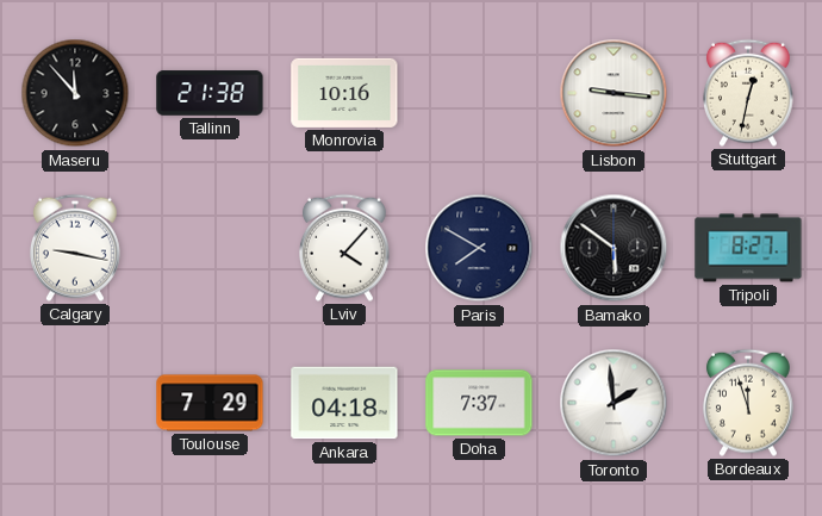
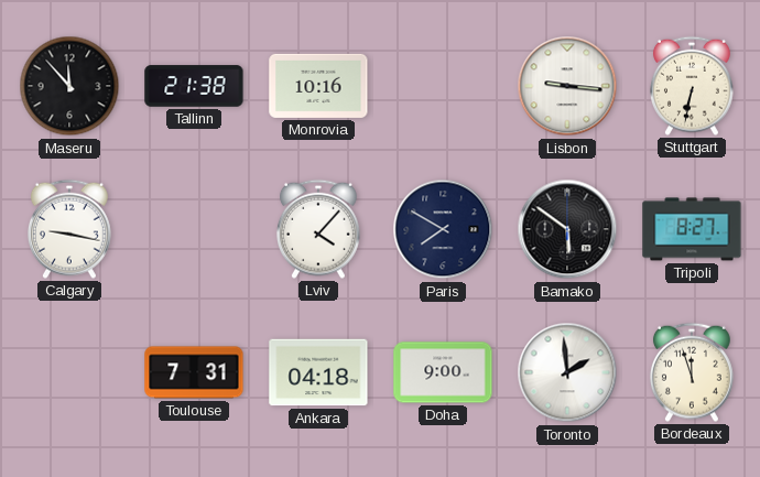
Stuttgart: 12:32 -> 6:32
Toulouse: 7:29 -> 7:31
Doha: 7:37 -> 9:00
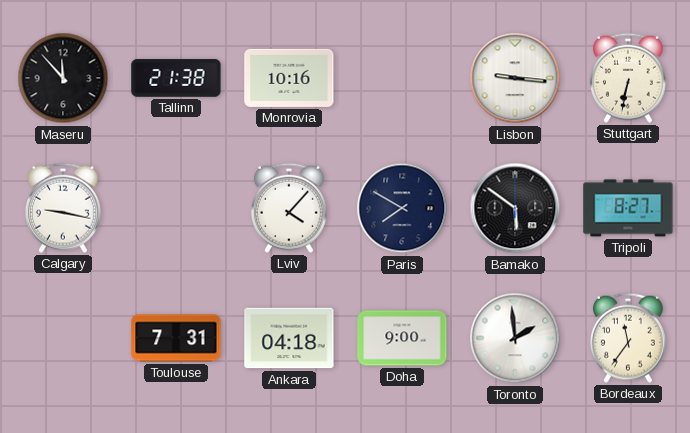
Bordeaux: 11:57 -> 11:36
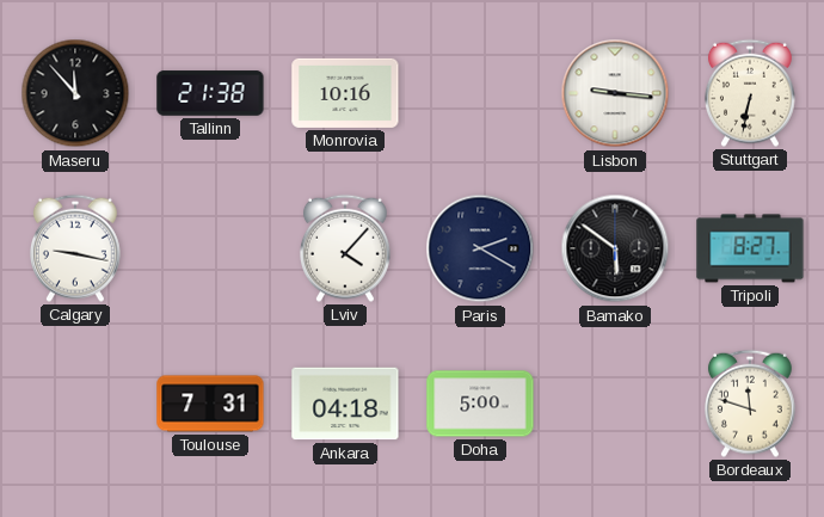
Paris: 7:50 -> 2:20
Doha: 9:00 -> 5:00
Toronto: 1:59 -> none
Bordeaux: 11:36 -> 11:48
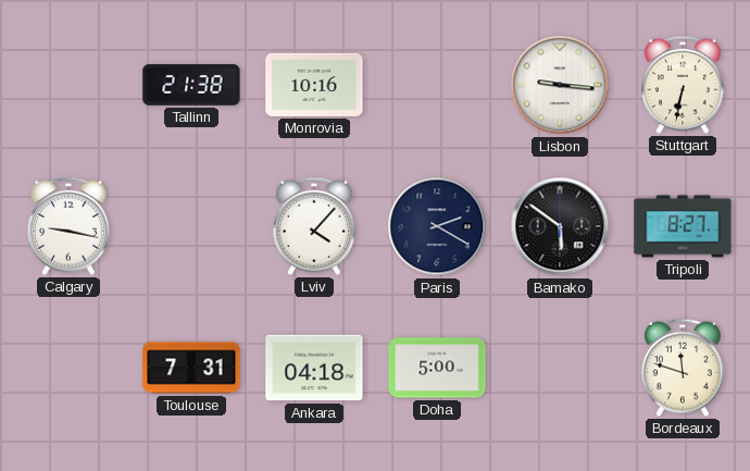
Maseru: 11:53 -> none
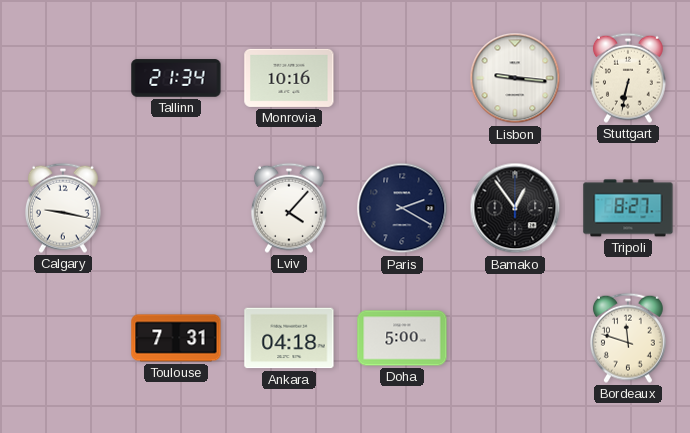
Tallinn: 21:38 -> 21:34
Bamako: 5:51 -> 12:54
